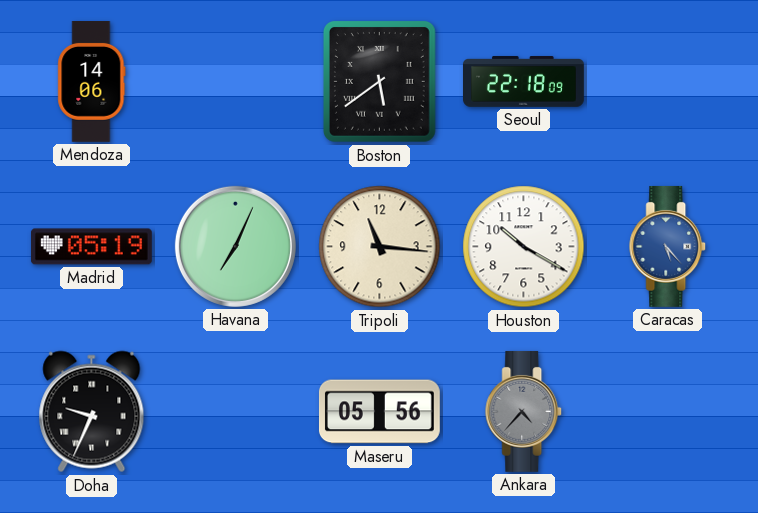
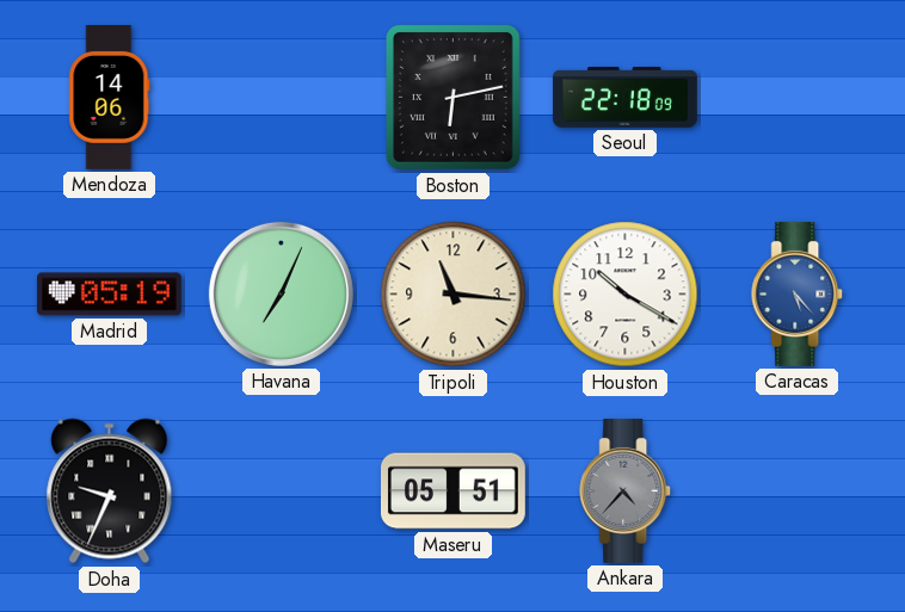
Boston: 5:39 -> 6:13
Maseru: 05:56 -> 05:51
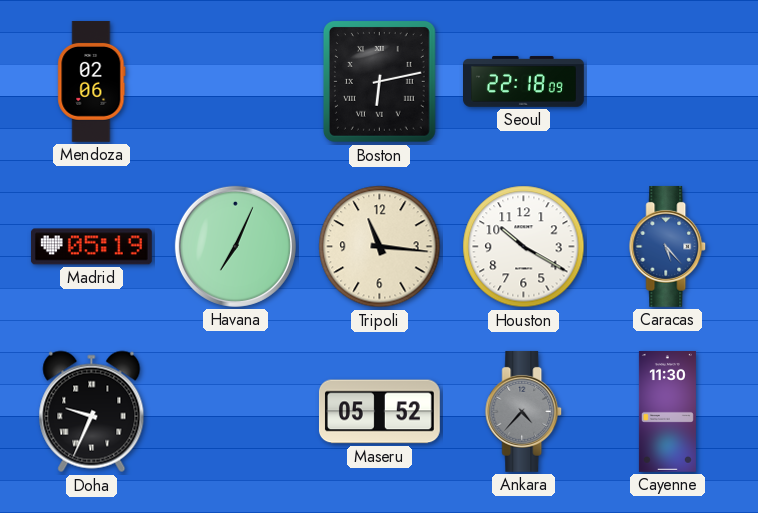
Mendoza: 14:06 -> 02:06
Maseru: 05:51 -> 05:52
Cayenne: none -> 11:30
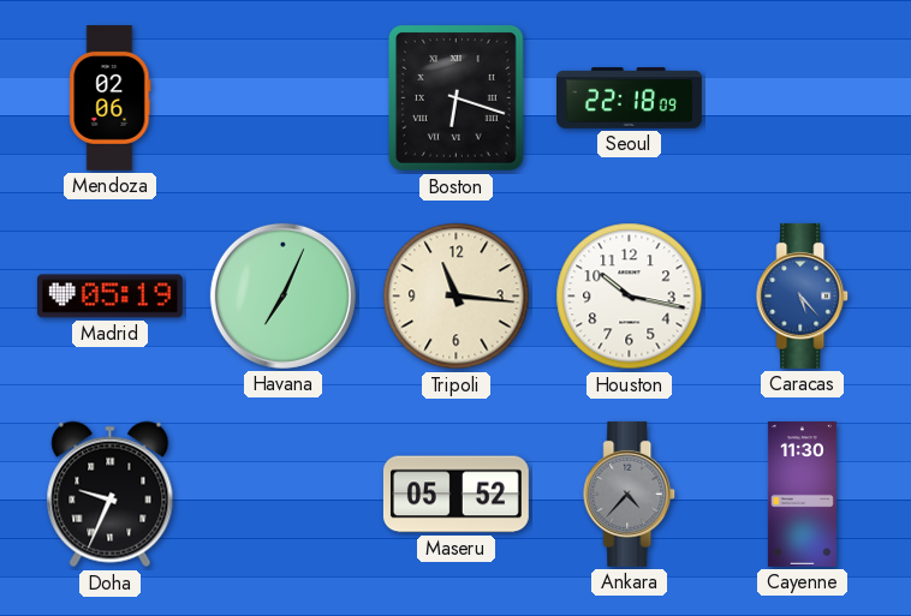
Boston: 6:13 -> 6:18
Houston: 10:20 -> 10:17
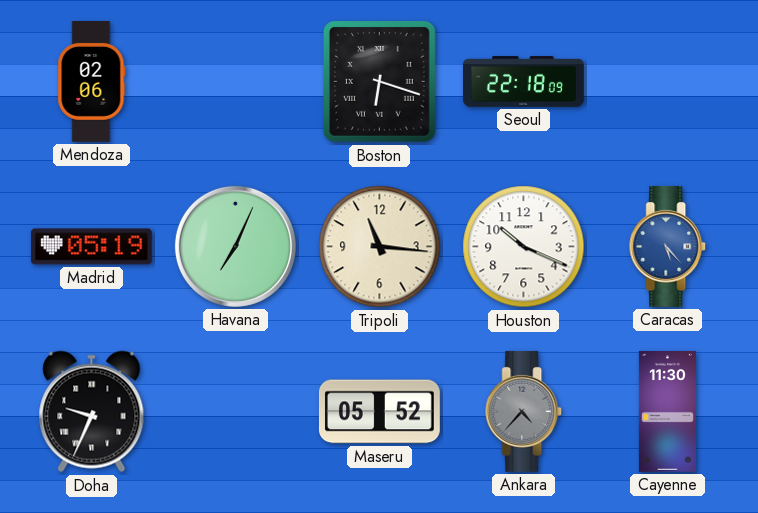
Houston: 10:17 -> 10:19
